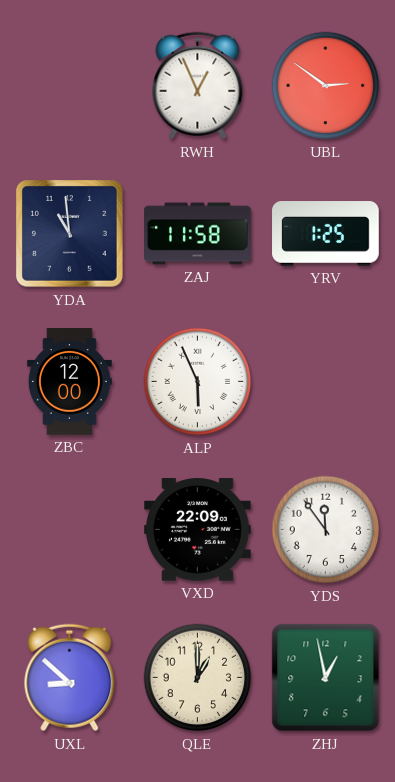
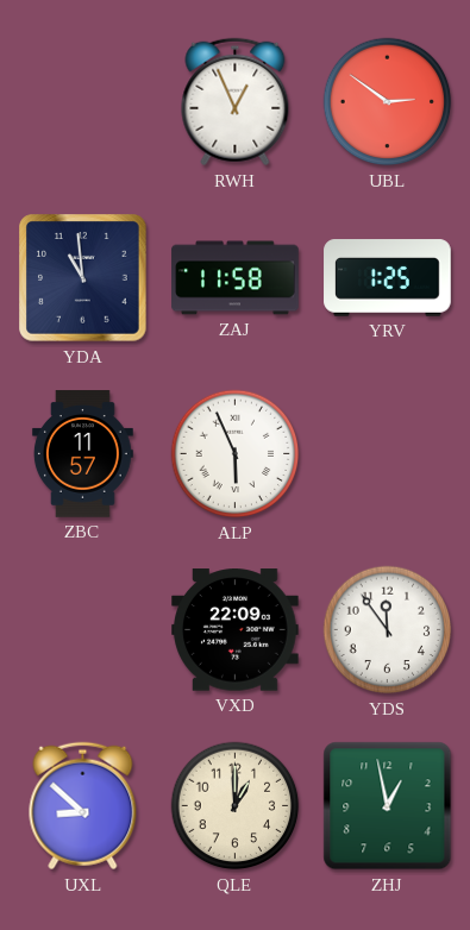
ZBC: 12:00 -> 11:57
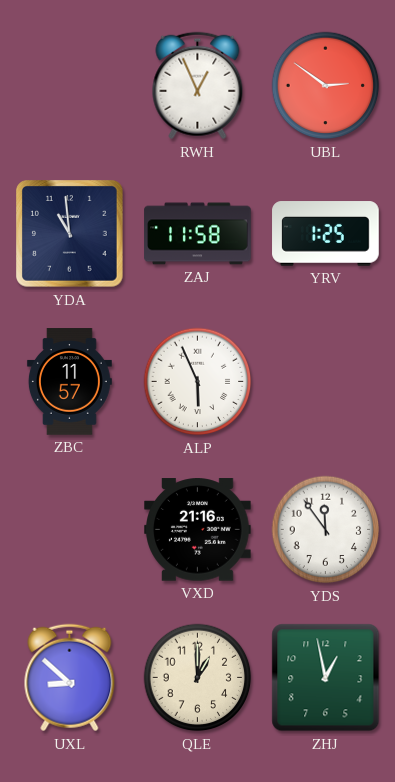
VXD: 22:09 -> 21:16
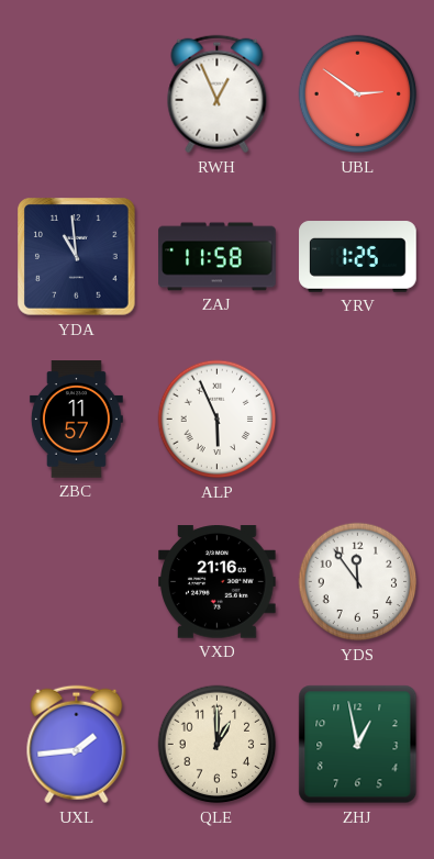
UXL: 8:52 -> 1:44
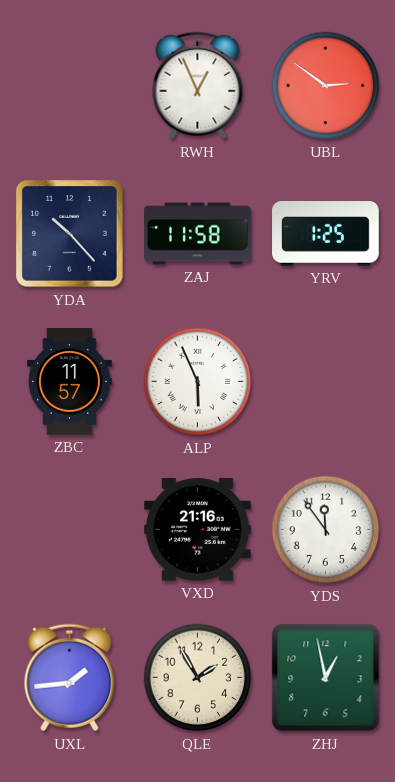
YDA: 10:59 -> 10:23
QLE: 1:00 -> 1:55
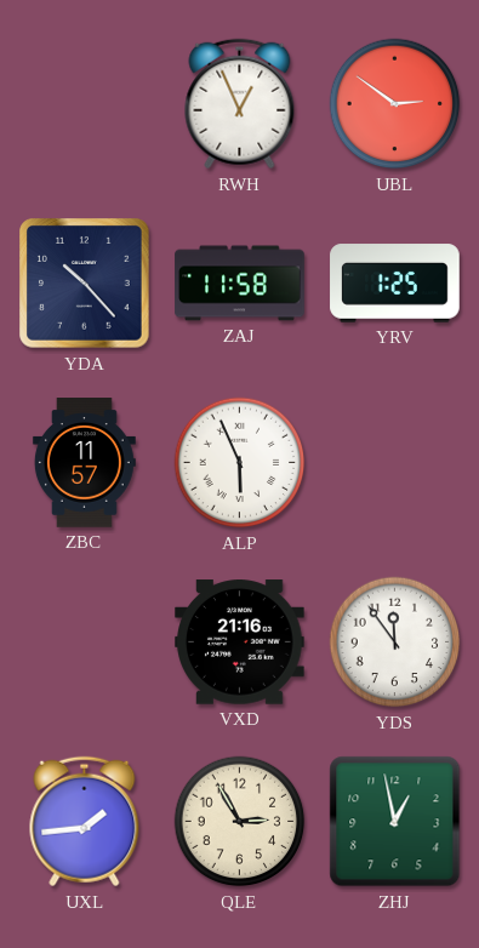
QLE: 1:55 -> 2:55
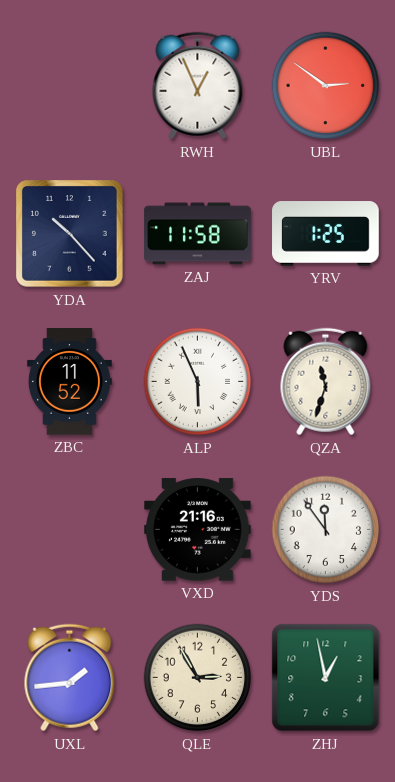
ZBC: 11:57 -> 11:52
QZA: none -> 11:33
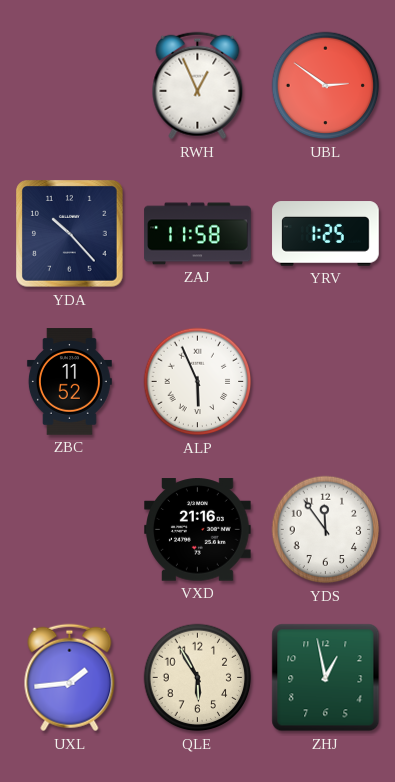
QZA: 11:33 -> none
QLE: 2:55 -> 5:55
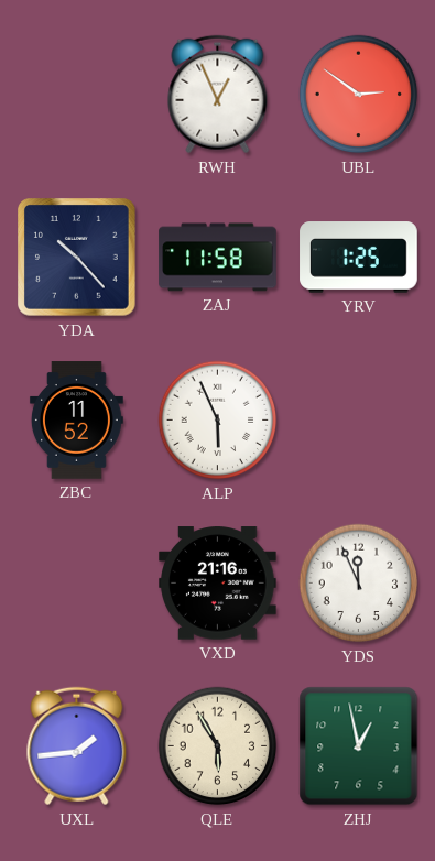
YDS: 11:54 -> 11:56
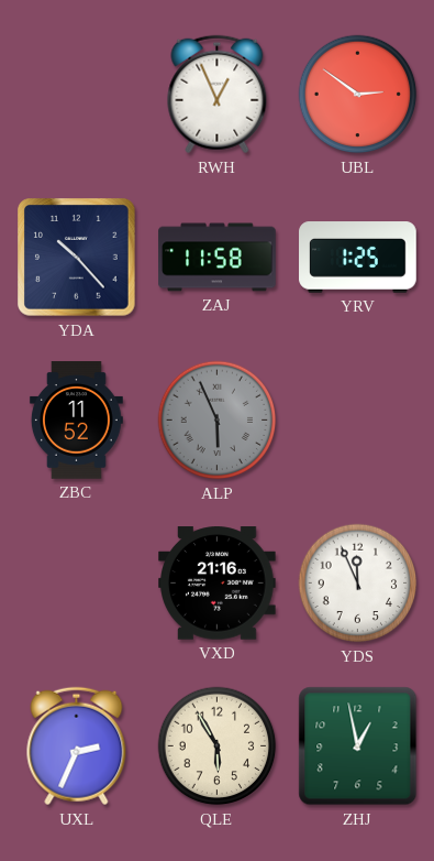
ALP dial: white -> grey
UXL: 1:44 -> 2:34
